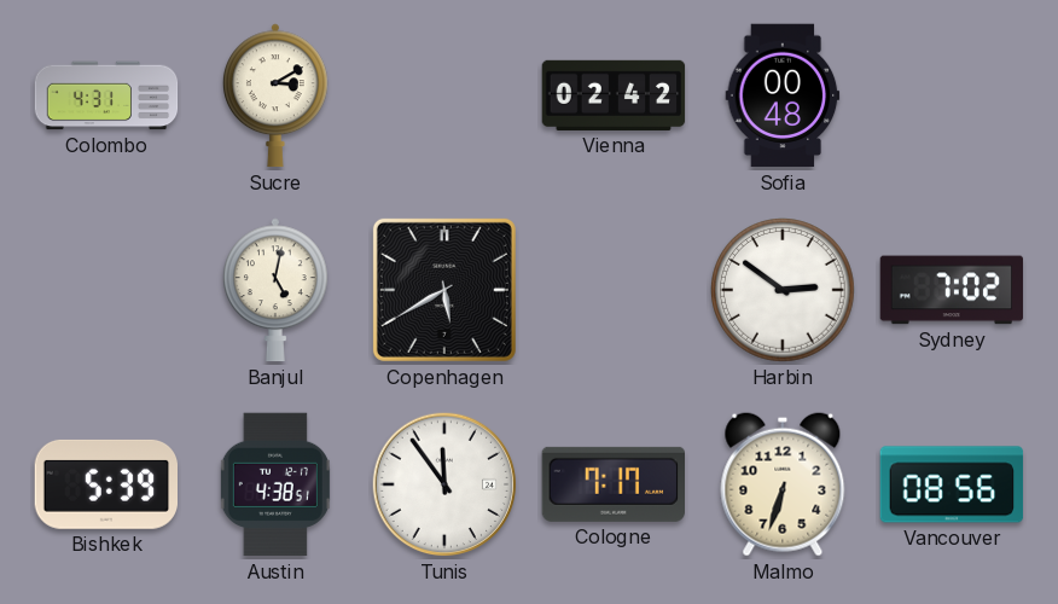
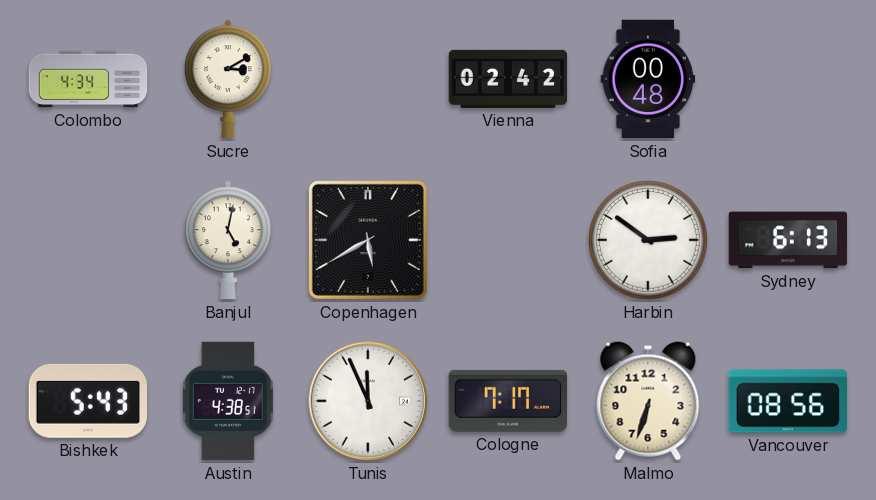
Colombo: 4:31 -> 4:34
Sydney: 7:02 -> 6:13
Bishkek: 5:39 -> 5:43
Tunis: 11:54 -> 11:56
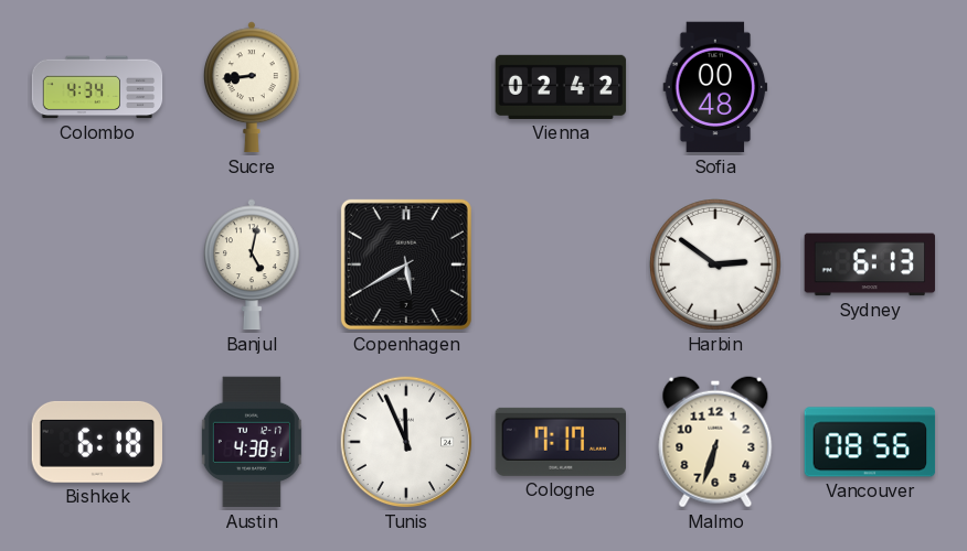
Sucre: 3:10 -> 8:44
Bishkek: 5:43 -> 6:18
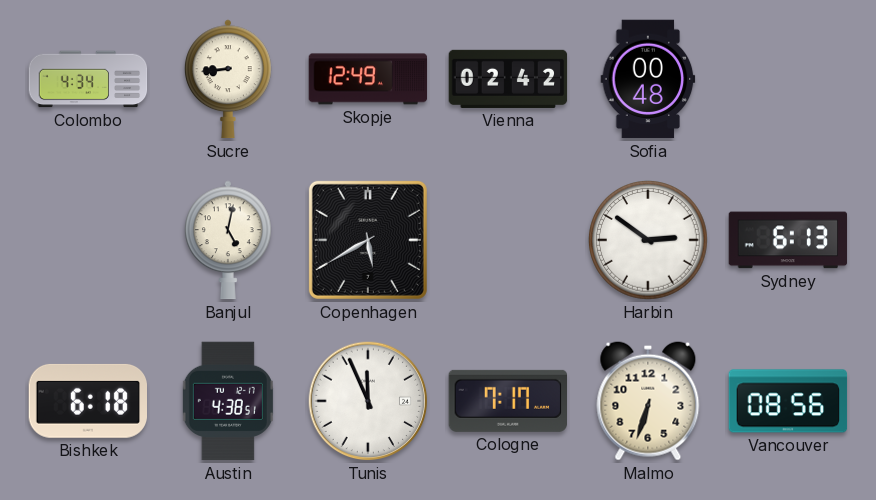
Skopje: none -> 12:49
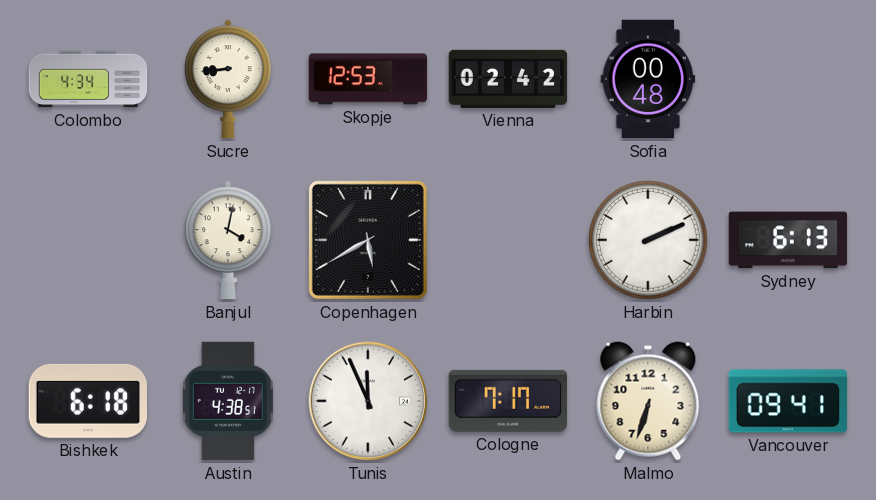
Skopje: 12:49 -> 12:53
Banjul: 5:02 -> 4:02
Harbin: 2:51 -> 2:11
Vancouver: 08:56 -> 09:41
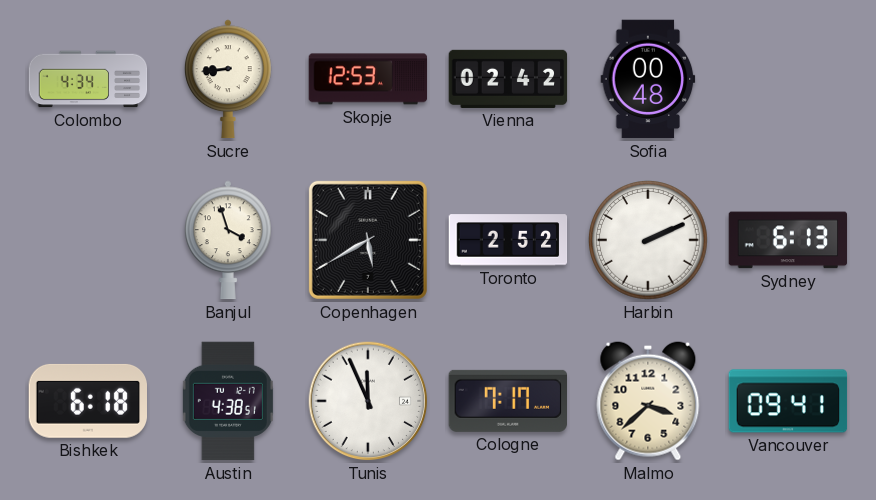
Banjul: 4:02 -> 3:57
Toronto: none -> 2:52
Malmo: 6:33 -> 3:38
